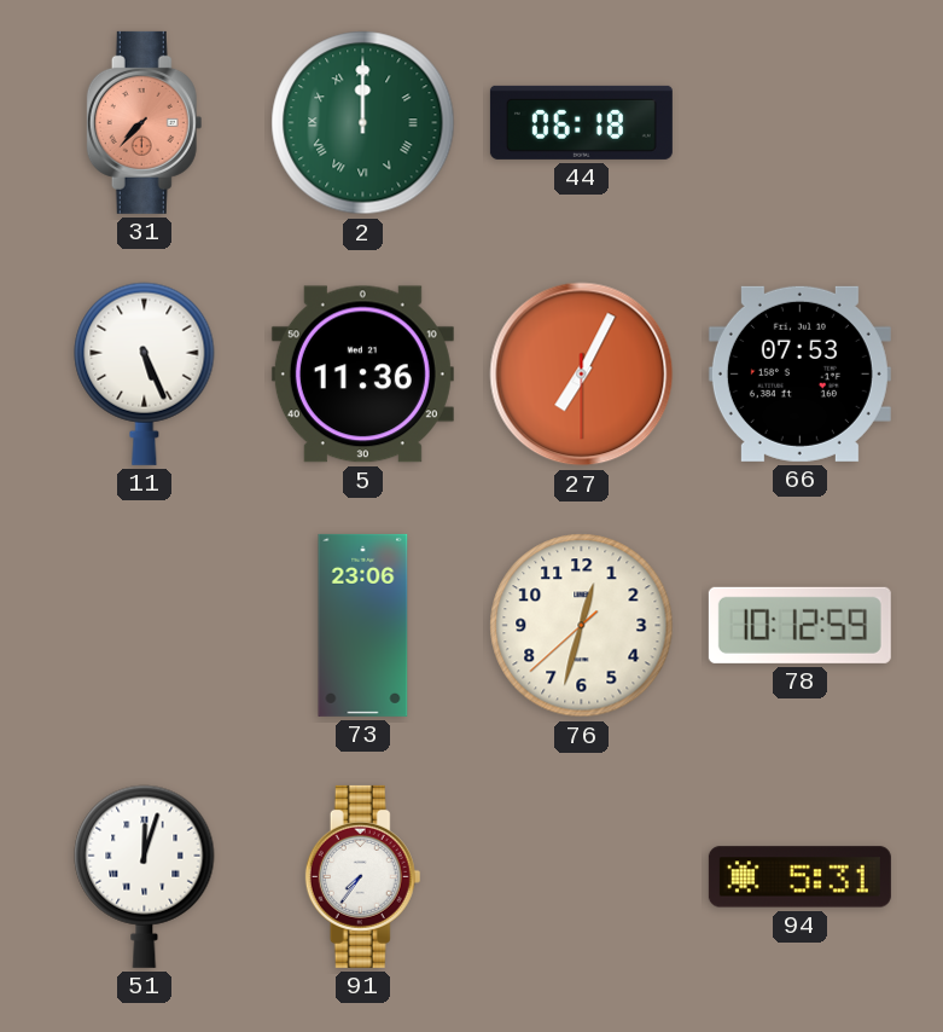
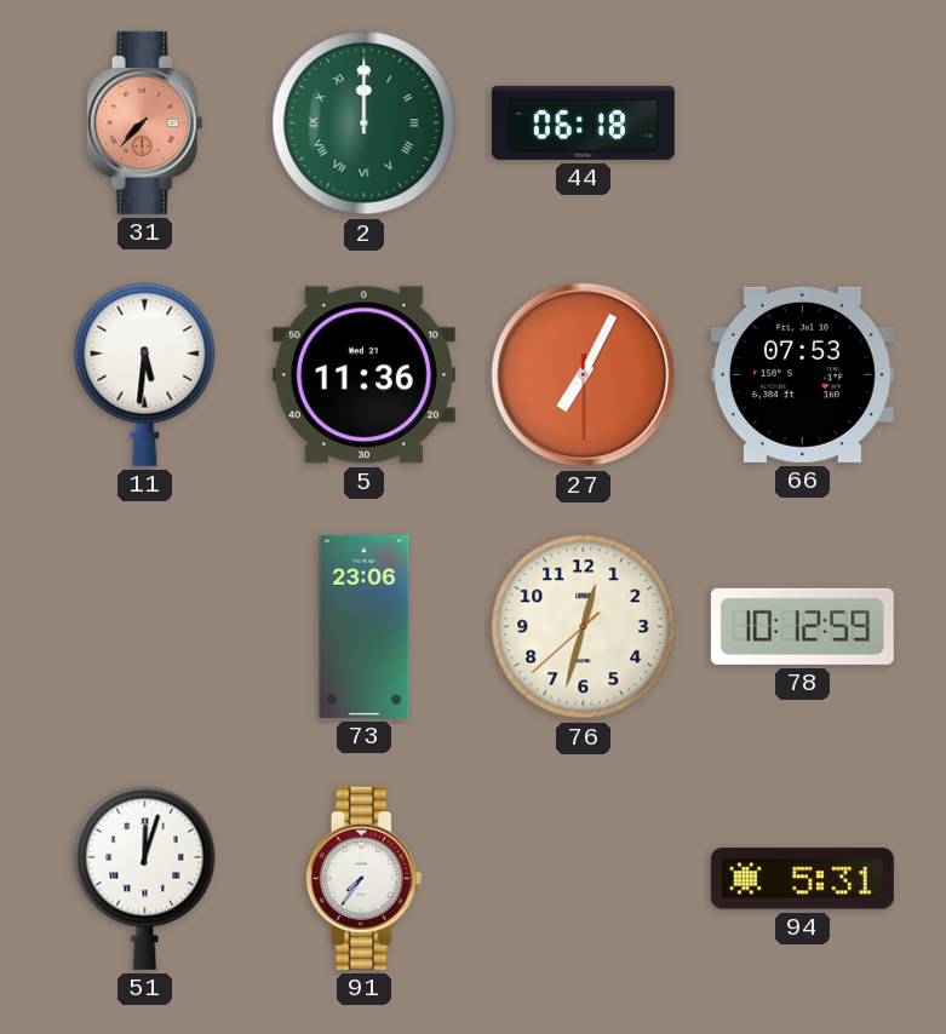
11: 5:26 -> 5:31
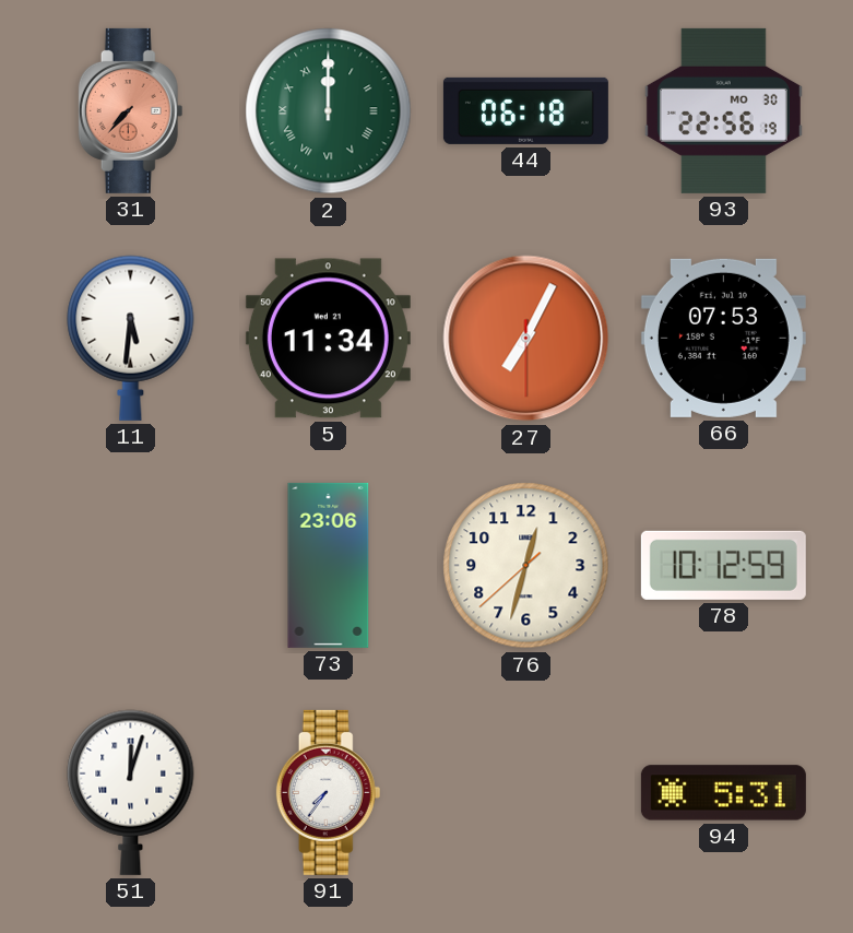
93: none -> 22:56
5: 11:36 -> 11:34
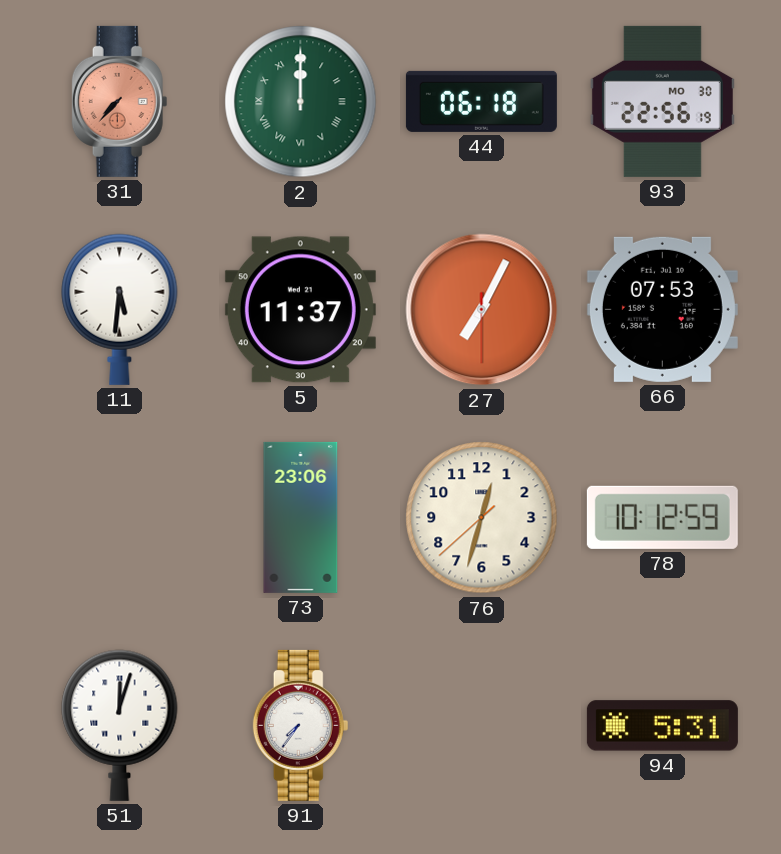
5: 11:34 -> 11:37
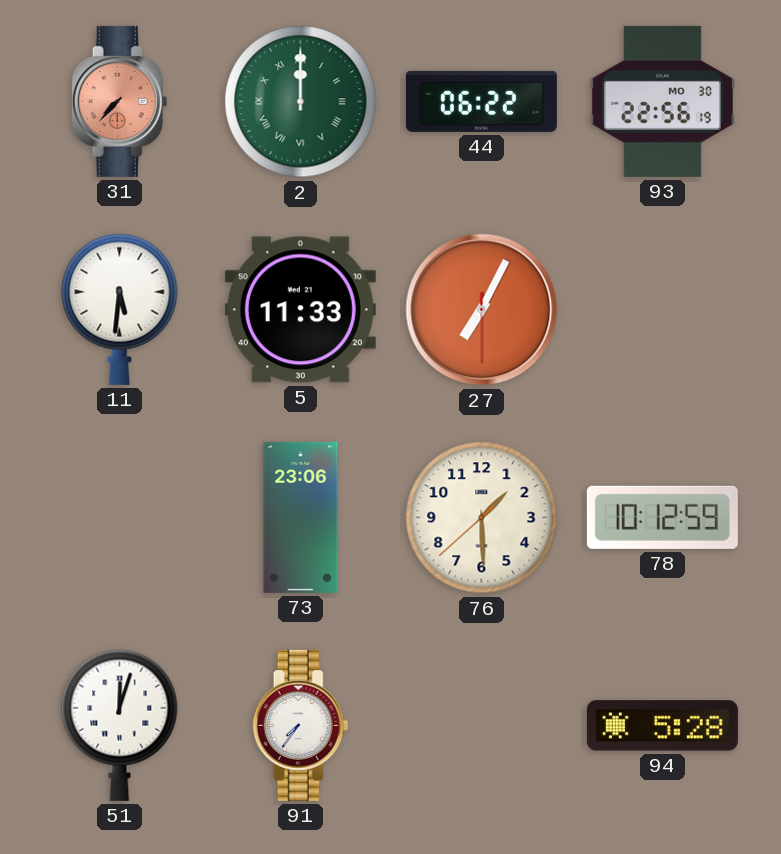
44: 06:18 -> 06:22
5: 11:37 -> 11:33
66: 07:53 -> none
76: 12:32 -> 1:29
94: 5:31 -> 5:28
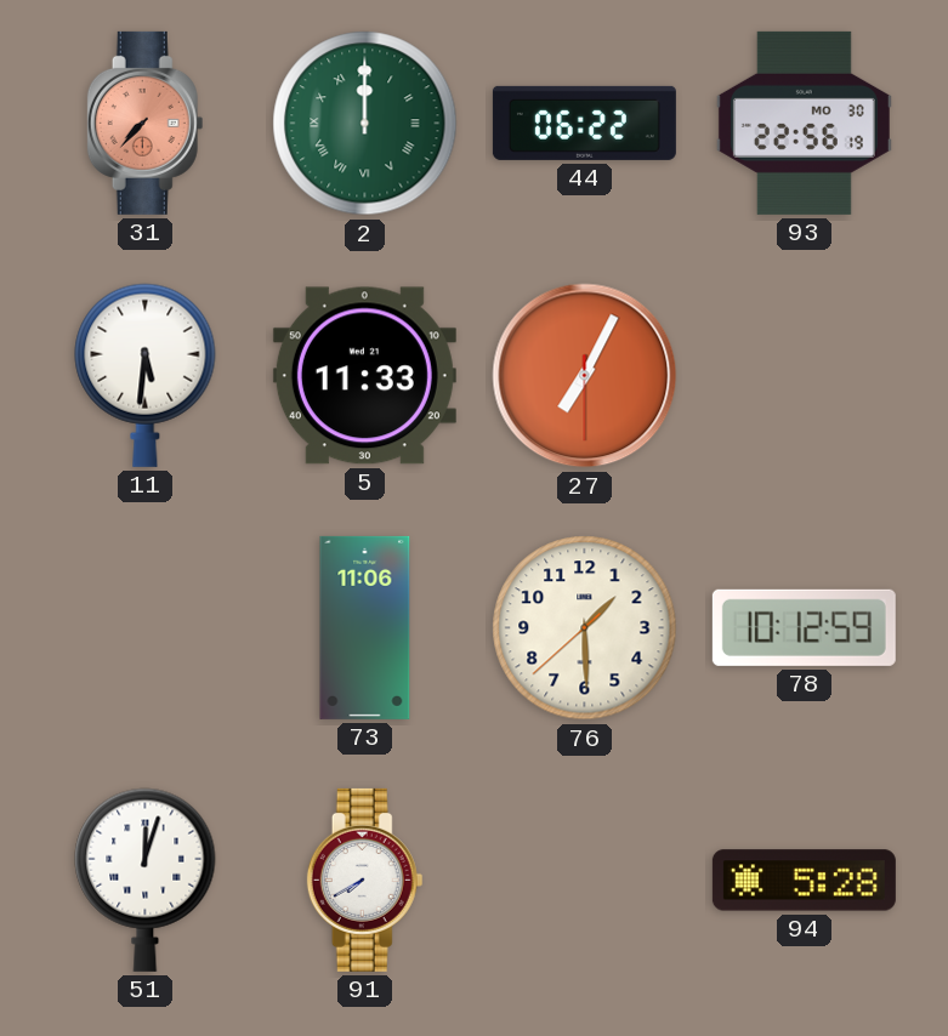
73: 23:06 -> 11:06
91: 7:36 -> 7:40
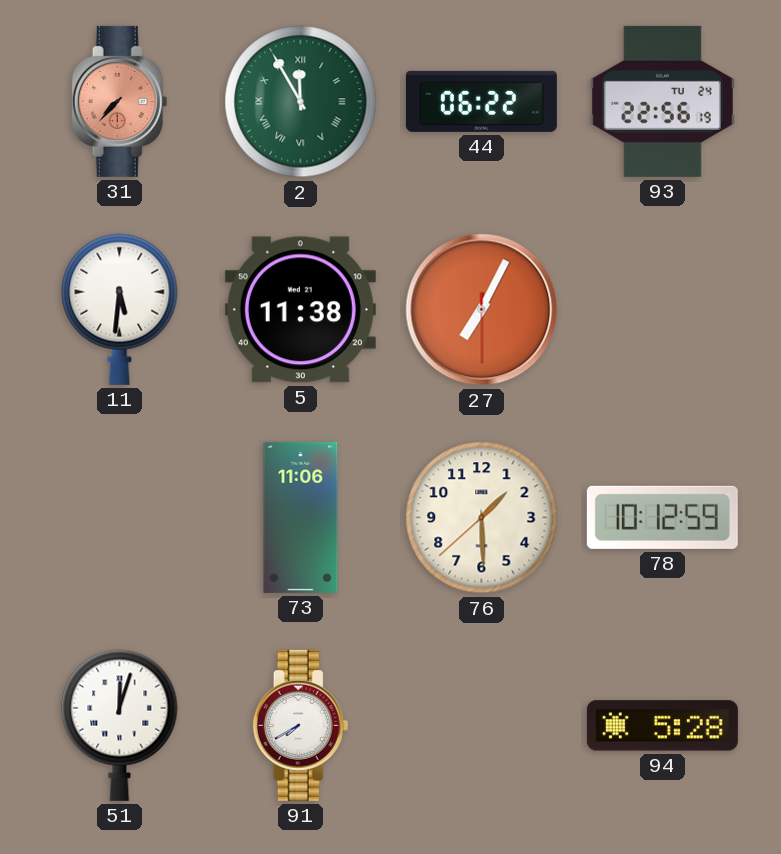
2: 12:00 -> 11:55
93 date: MO 30 -> TU 24
5: 11:33 -> 11:38
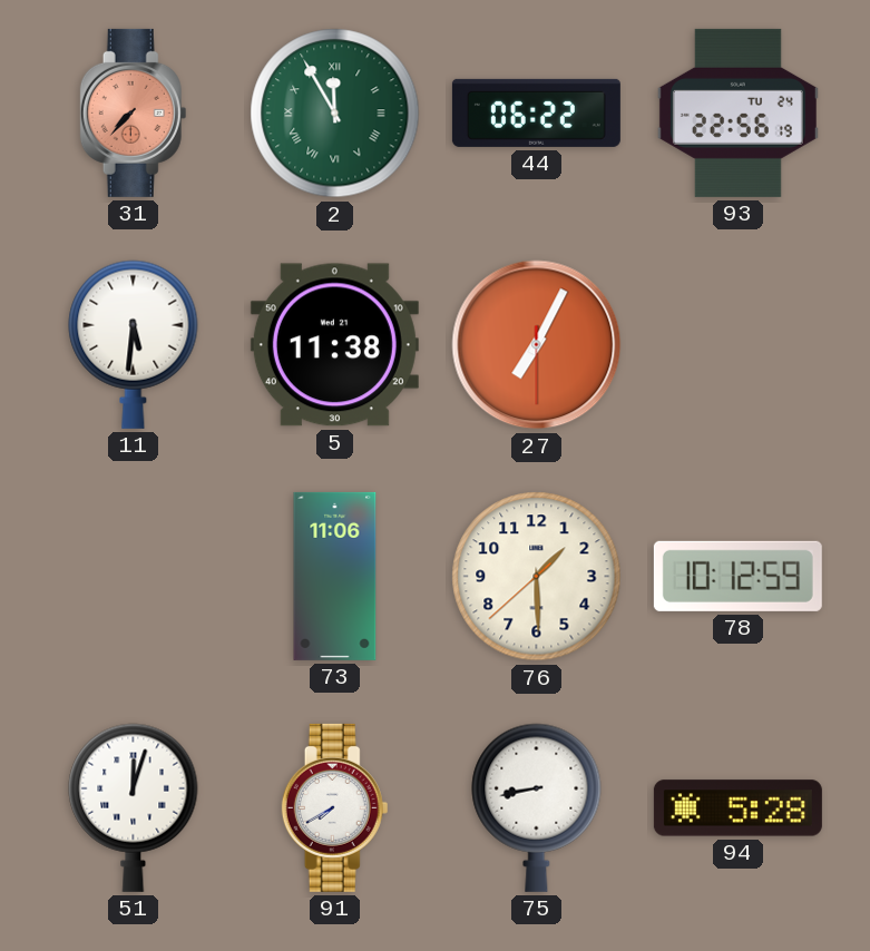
75: none -> 8:43
